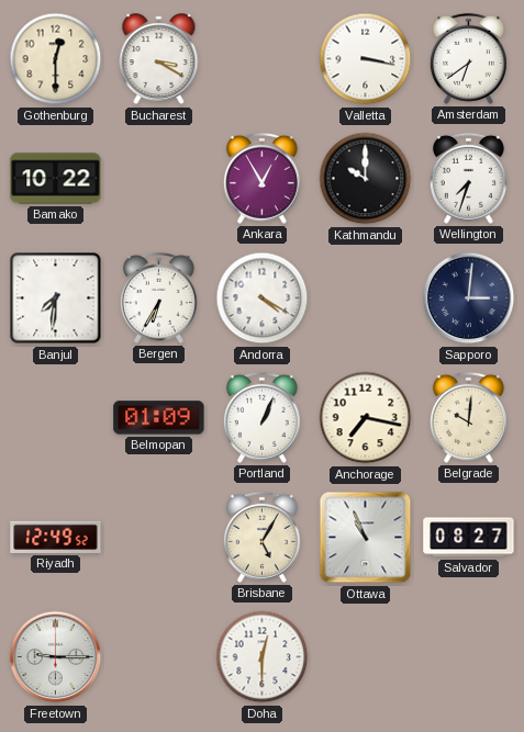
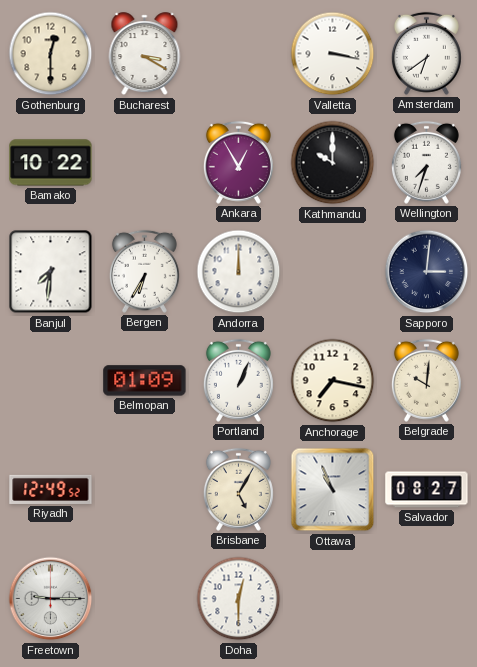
Andorra: 4:20 -> 12:00
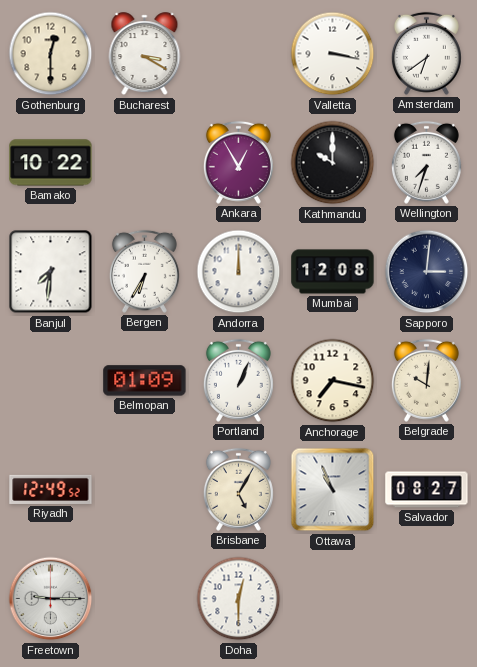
Mumbai: none -> 12:08
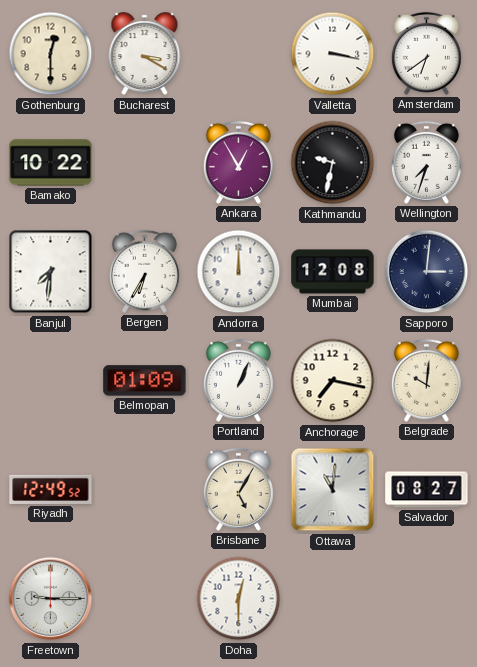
Kathmandu: 10:00 -> 9:32
Ottawa: 10:56 -> 11:01
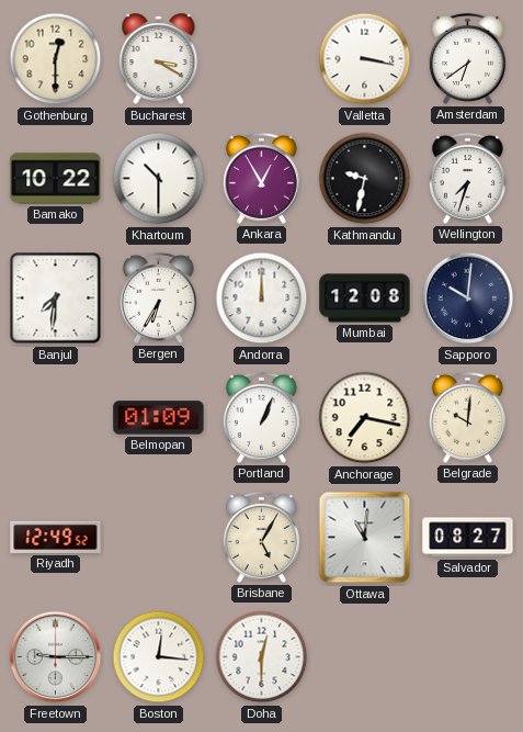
Khartoum: none -> 10:30
Sapporo: 3:01 -> 10:01
Boston: none -> 12:16
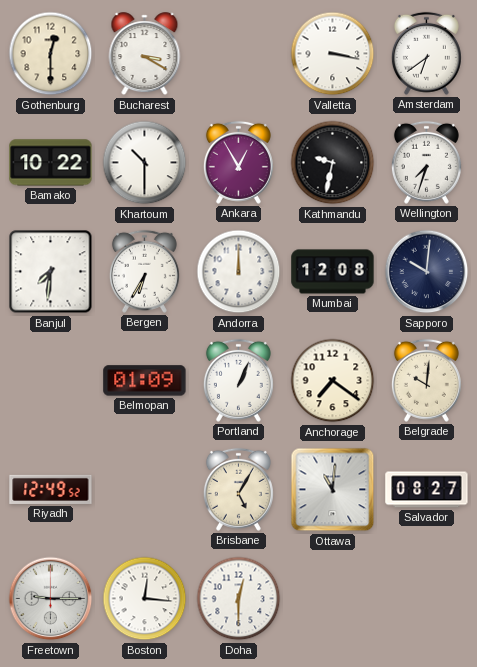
Anchorage: 7:17 -> 7:21
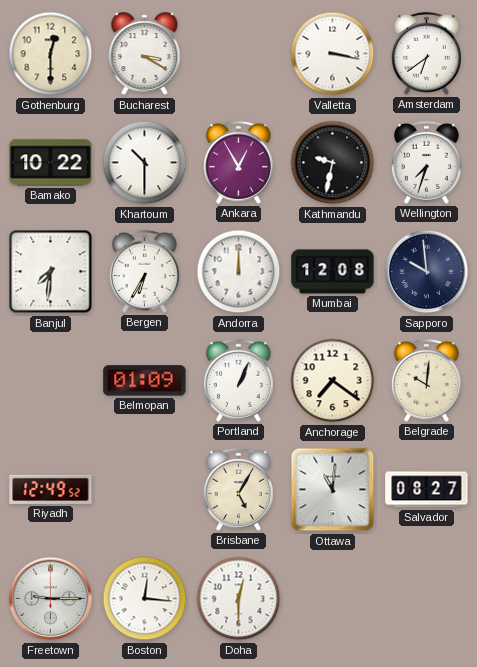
Sapporo: 10:01 -> 9:59
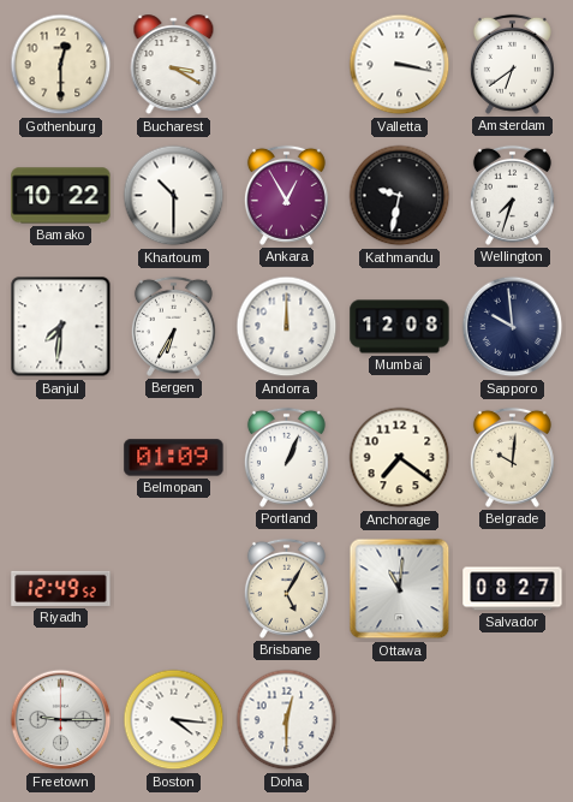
Boston: 12:16 -> 4:16
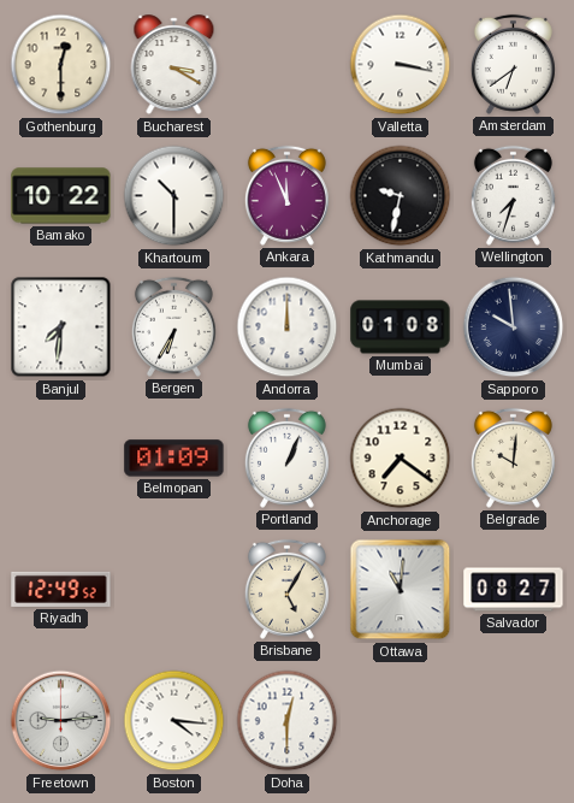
Ankara: 12:55 -> 11:56
Mumbai: 12:08 -> 01:08
Freetown: 9:15 -> 9:14
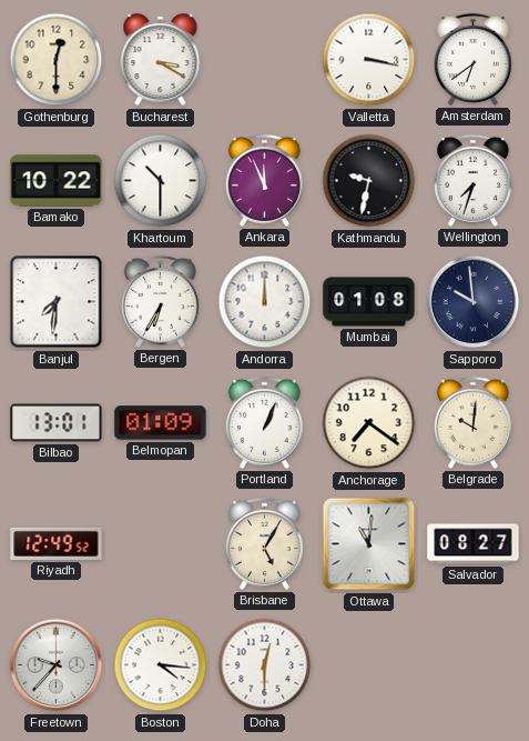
Bilbao: none -> 13:01
Freetown: 9:14 -> 9:37
